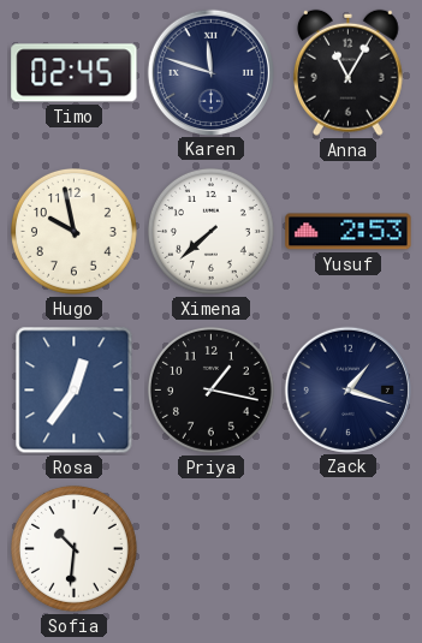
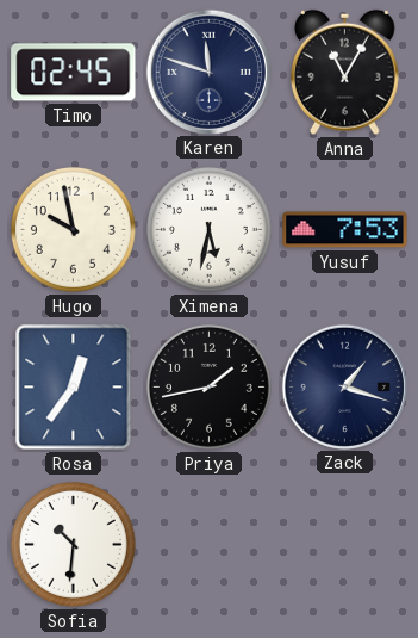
Ximena: 7:38 -> 5:32
Yusuf: 2:53 -> 7:53
Priya: 1:17 -> 1:43
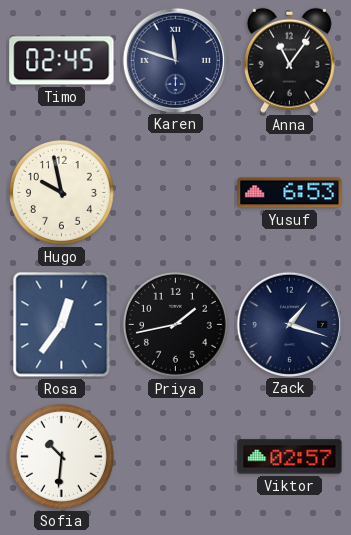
Anna: 11:05 -> 11:06
Ximena: 5:32 -> none
Yusuf: 7:53 -> 6:53
Viktor: none -> 02:57
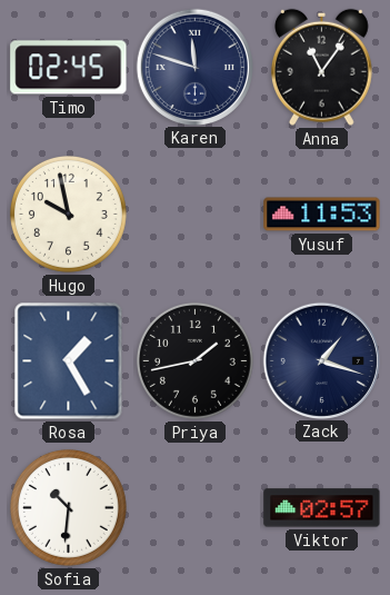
Yusuf: 6:53 -> 11:53
Rosa: 12:36 -> 1:25
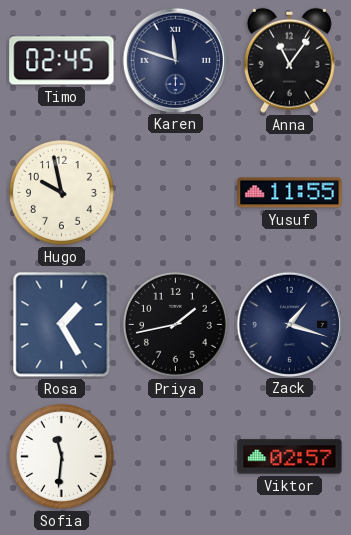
Yusuf: 11:53 -> 11:55
Sofia: 10:31 -> 11:31
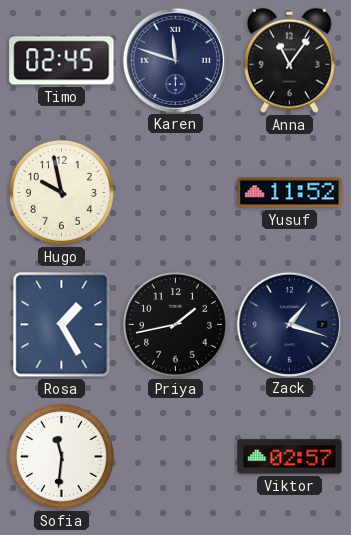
Yusuf: 11:55 -> 11:52
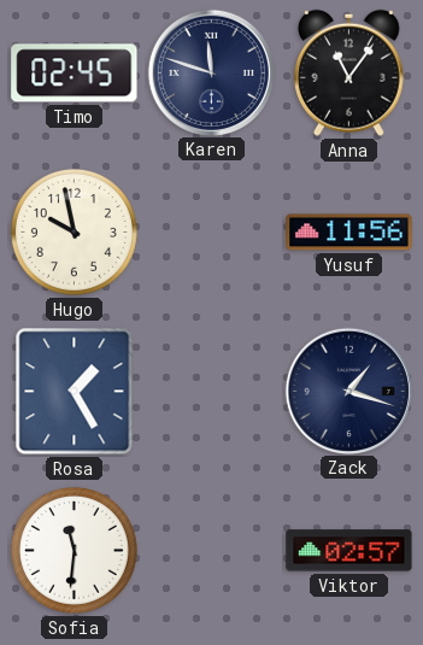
Yusuf: 11:52 -> 11:56
Priya: 1:43 -> none
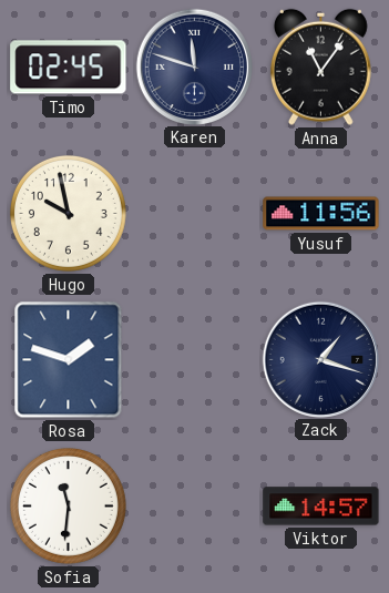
Rosa: 1:25 -> 1:48
Viktor: 02:57 -> 14:57
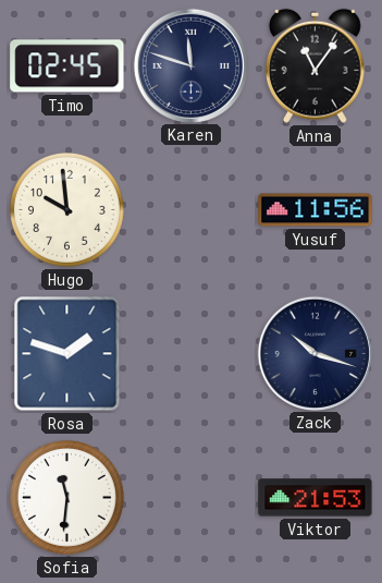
Hugo: 9:58 -> 9:59
Zack: 1:18 -> 10:18
Viktor: 14:57 -> 21:53
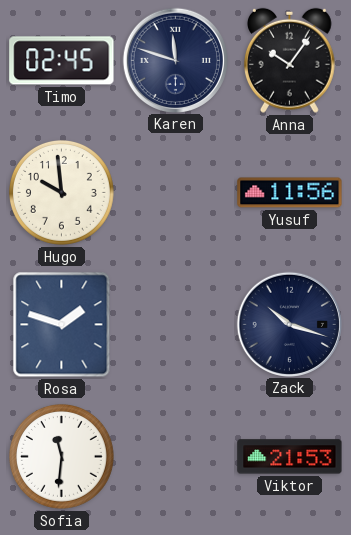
Anna: 11:06 -> 10:06
